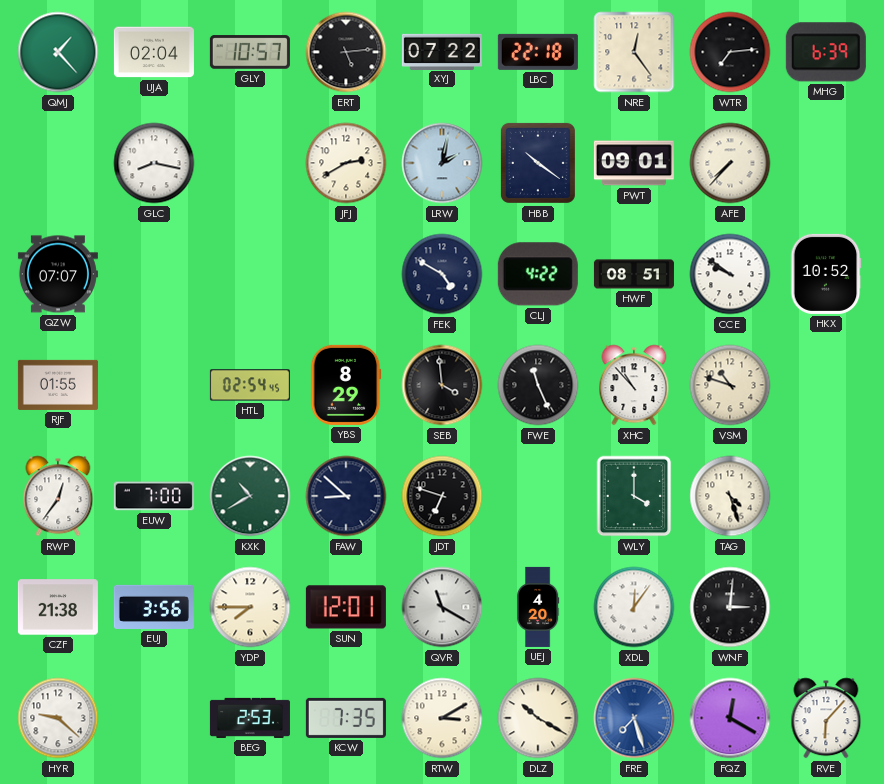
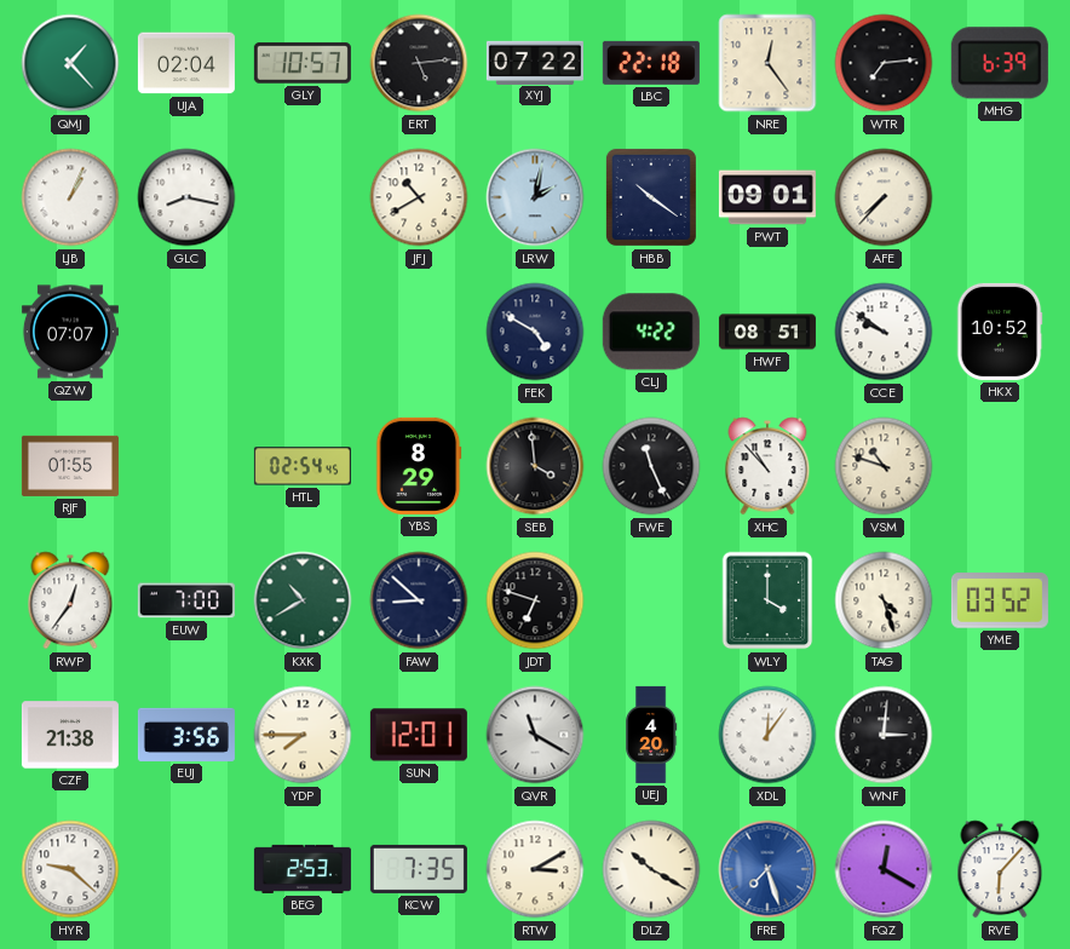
LJB: none -> 1:04
JFJ: 2:40 -> 10:40
YME: none -> 03:52
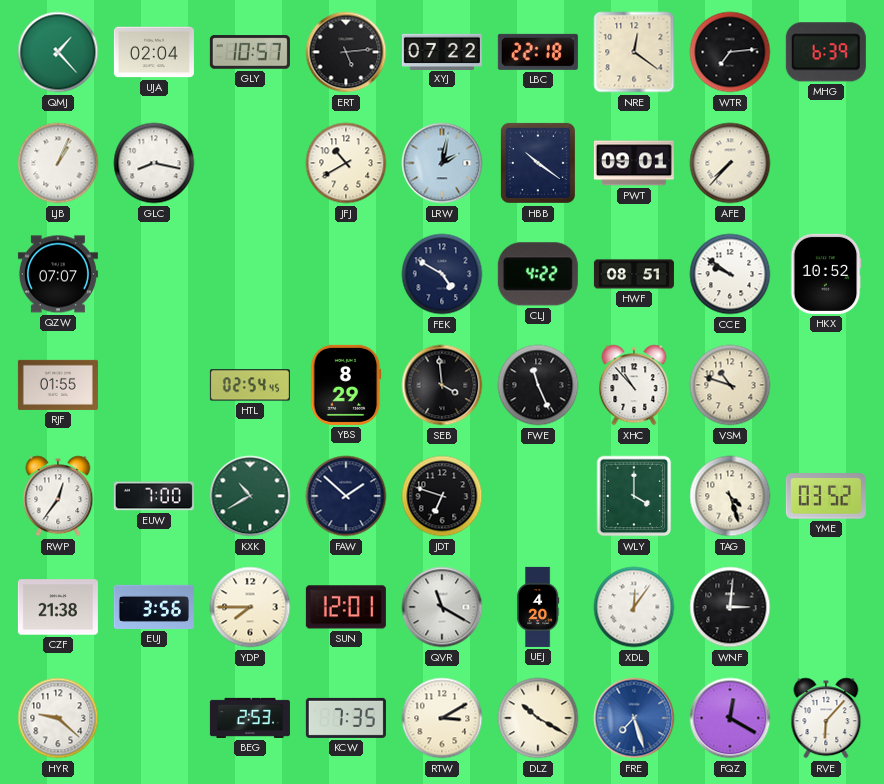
NRE: 12:24 -> 12:21
FAW: 8:52 -> 1:52
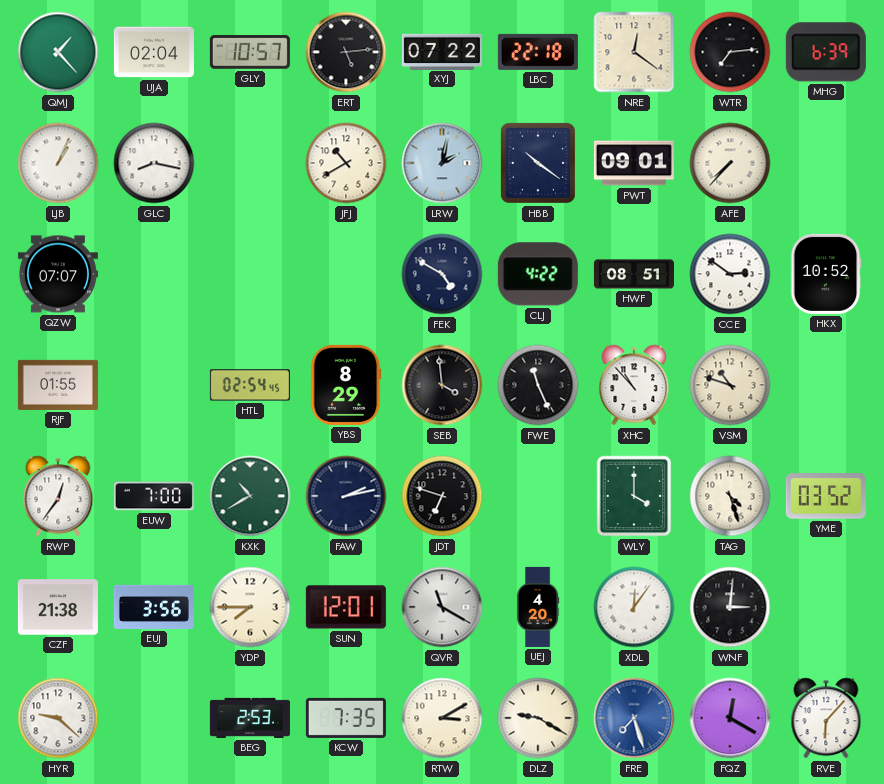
CCE: 9:51 -> 2:51
FAW: 1:52 -> 2:13
DLZ: 10:20 -> 9:20
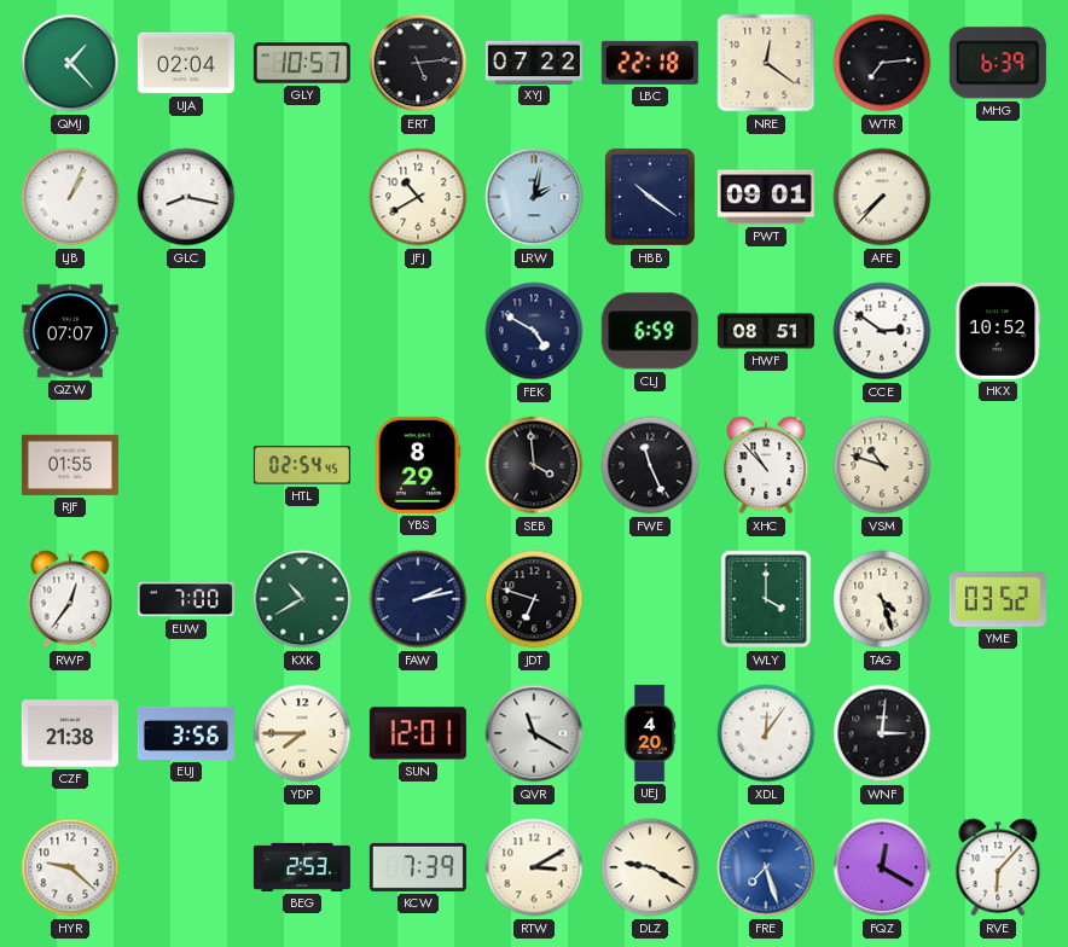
CLJ: 4:22 -> 6:59
KCW: 7:35 -> 7:39
